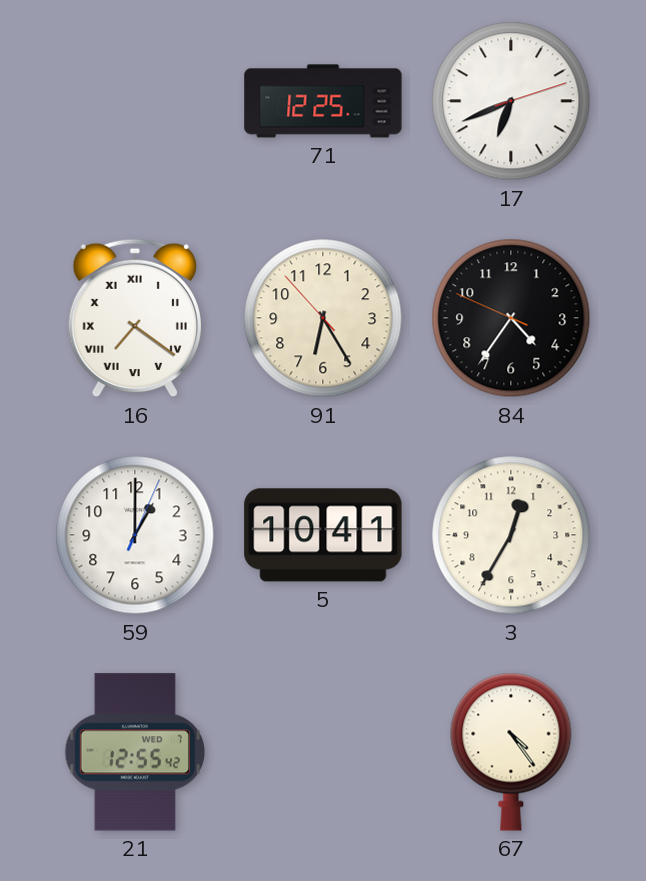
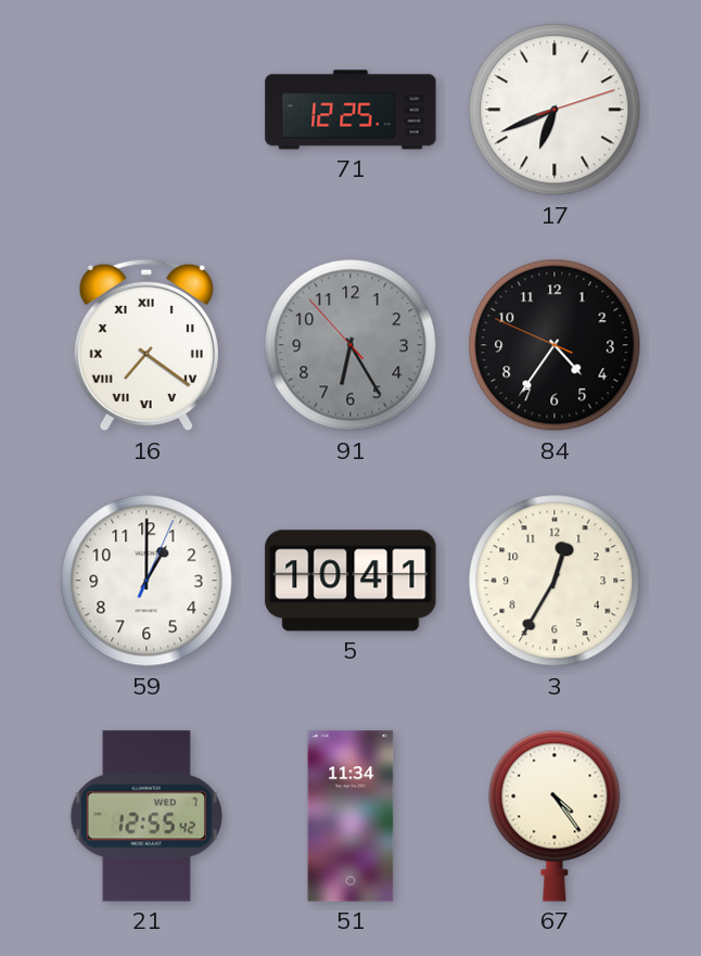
91 dial: cream -> grey
51: none -> 11:34
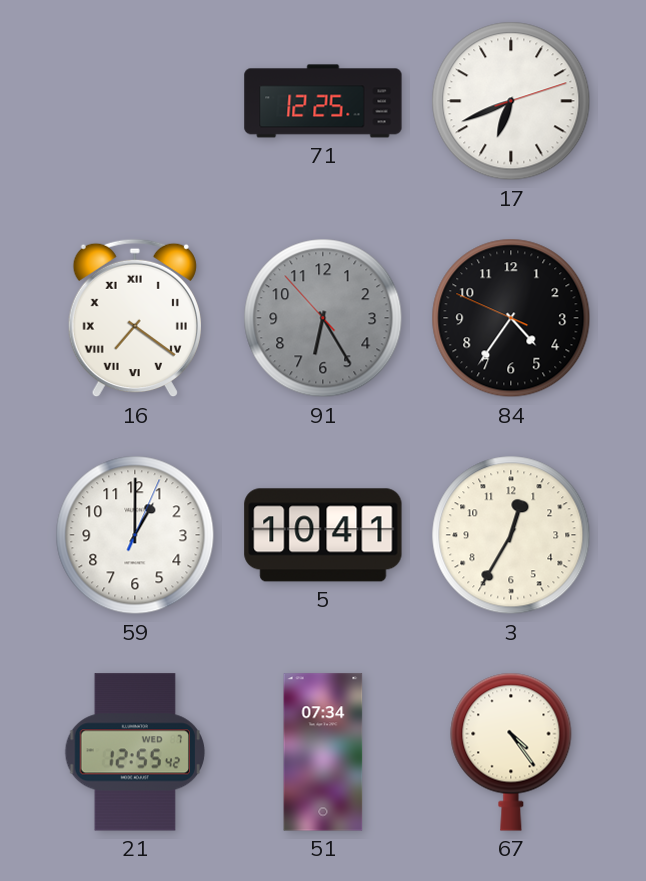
51: 11:34 -> 07:34
